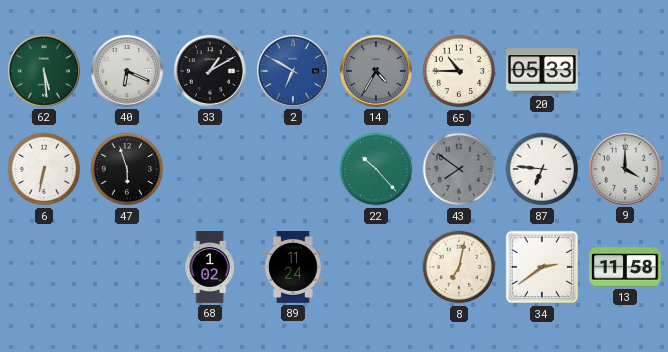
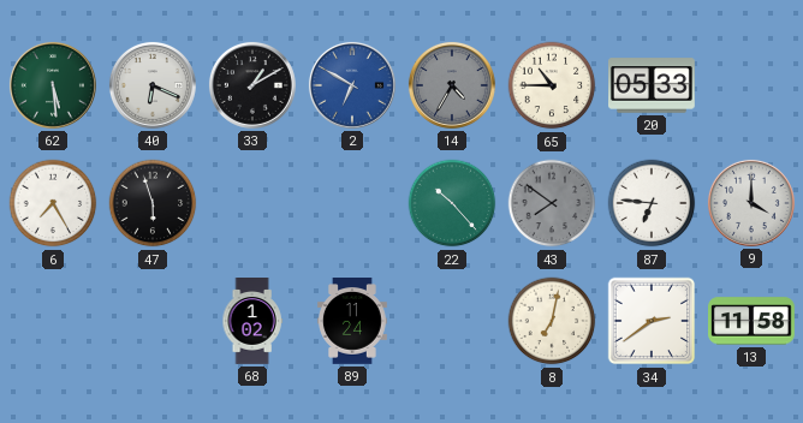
6: 6:32 -> 7:25
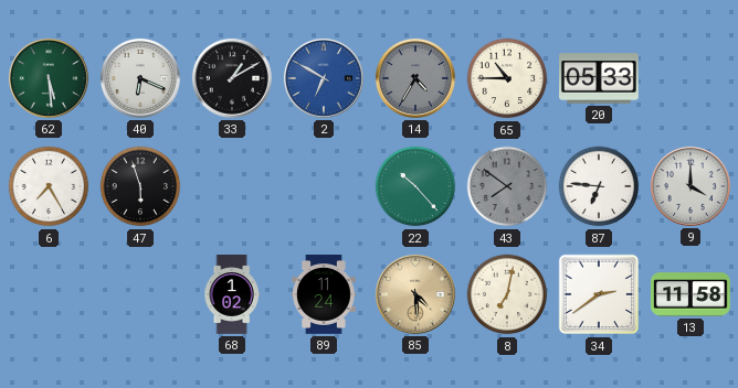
85: none -> 4:29
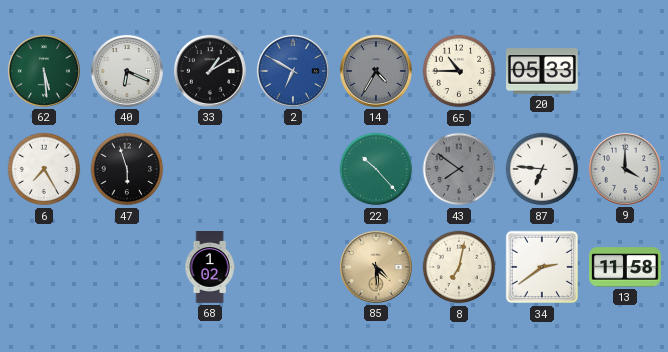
89: 11:24 -> none
